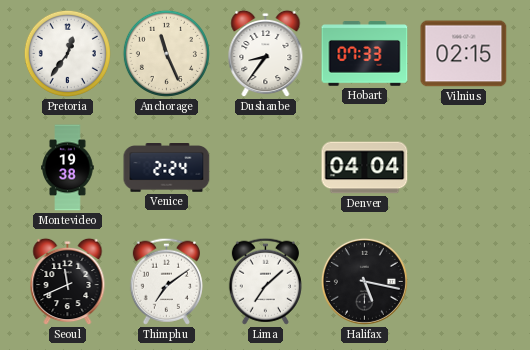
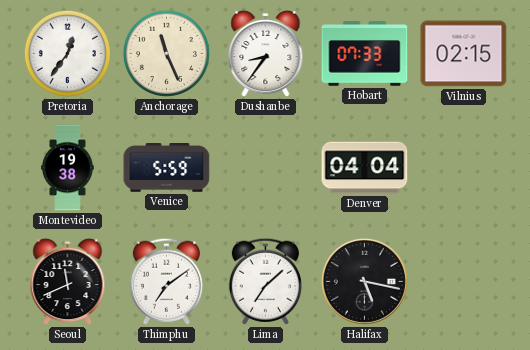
Venice: 2:24 -> 5:59
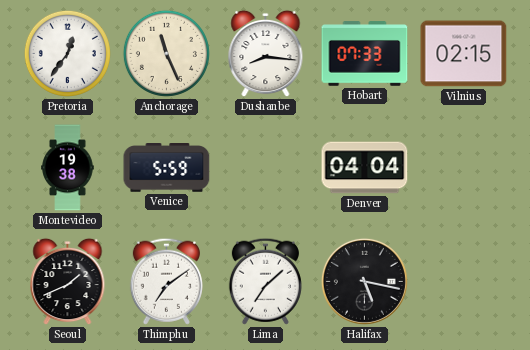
Dushanbe: 8:36 -> 8:16
Seoul: 11:41 -> 1:41
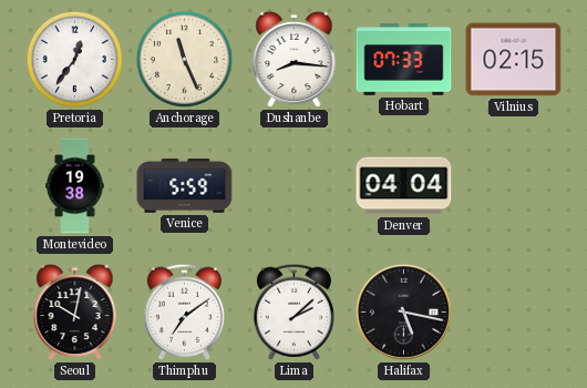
Seoul: 1:41 -> 10:02
Lima: 7:08 -> 2:08
